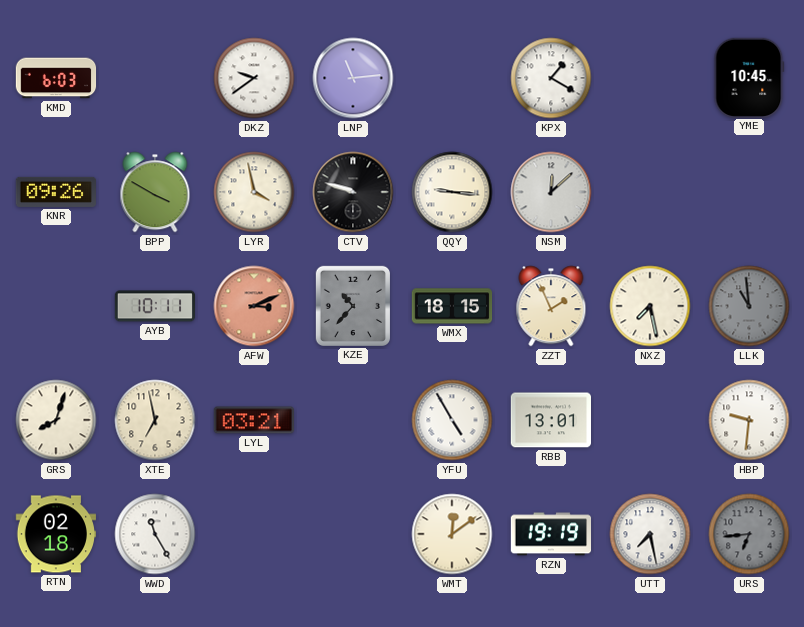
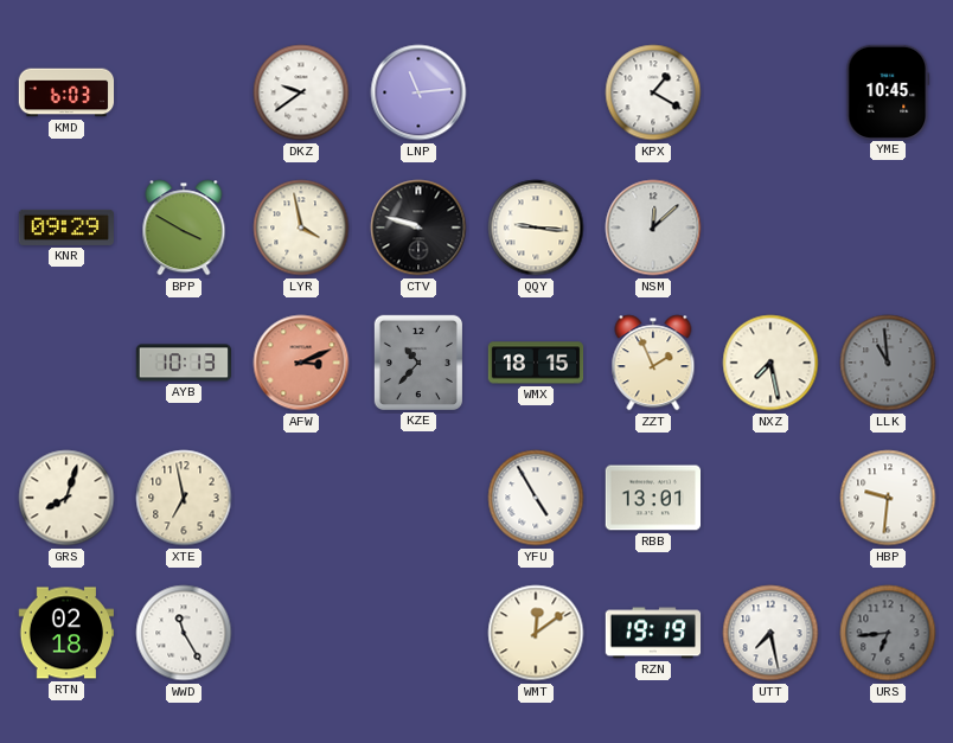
KNR: 09:26 -> 09:29
AYB: 10:11 -> 10:13
LYL: 03:21 -> none
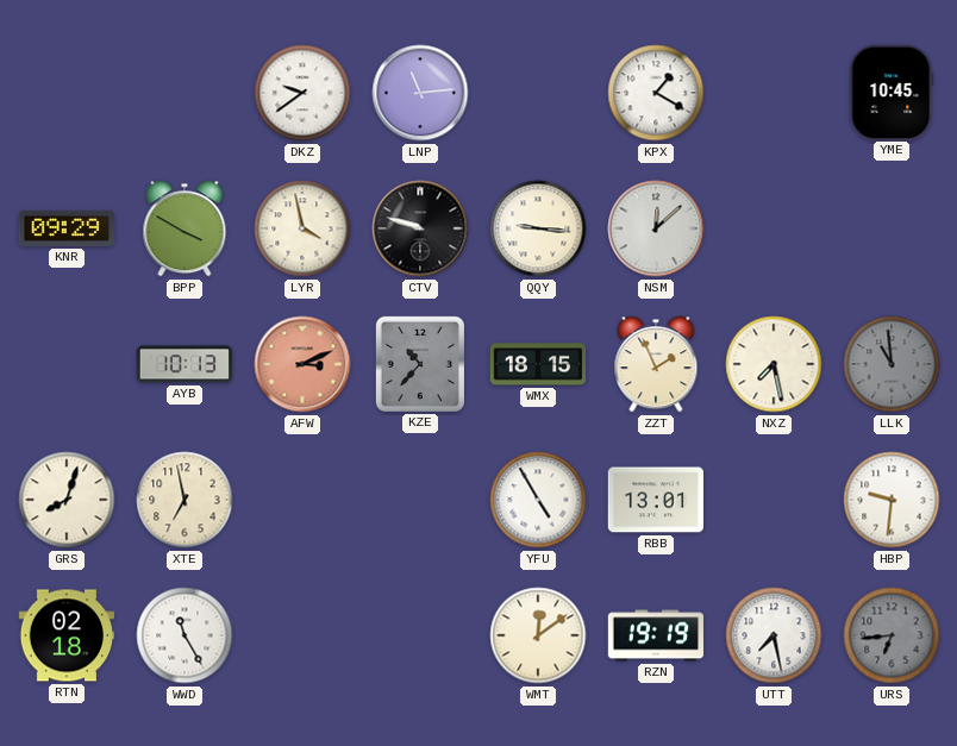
KMD: 6:03 -> none
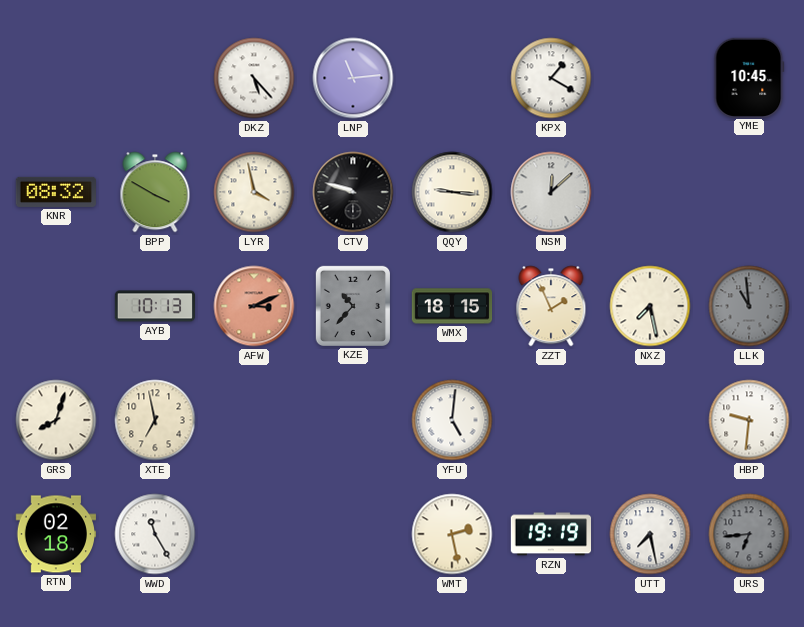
DKZ: 9:39 -> 5:23
KNR: 09:29 -> 08:32
YFU: 4:55 -> 5:01
RBB: 13:01 -> none
WMT: 12:09 -> 2:28
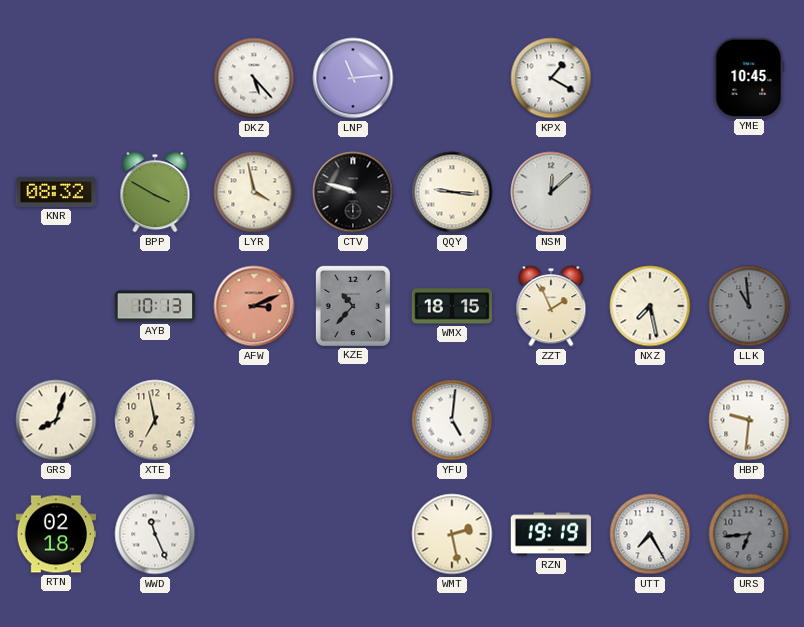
WWD: 11:25 -> 11:26
UTT: 7:28 -> 7:25
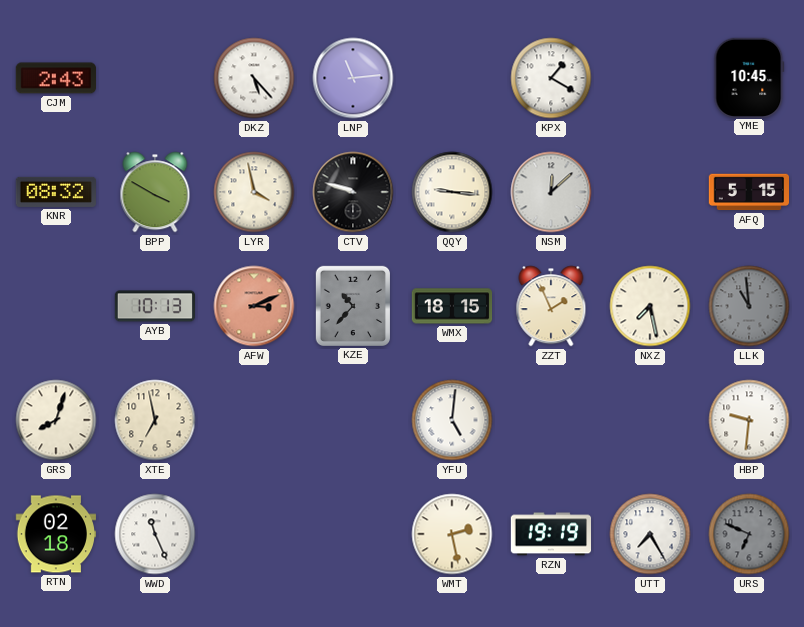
CJM: none -> 2:43
AFQ: none -> 5:15
URS: 6:44 -> 6:49
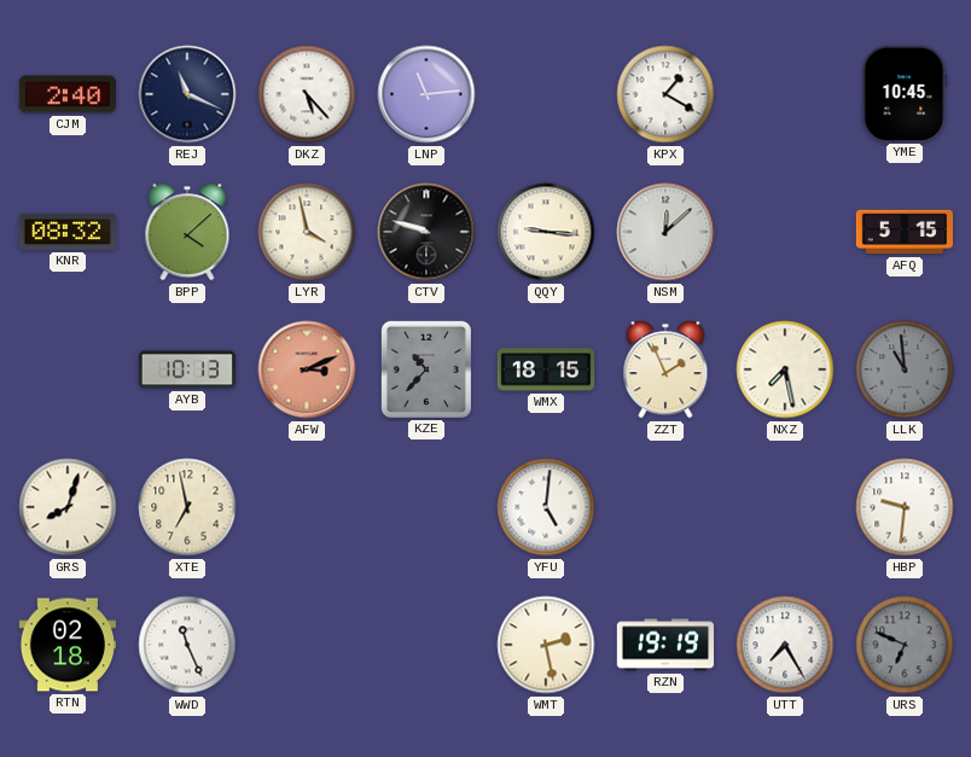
CJM: 2:43 -> 2:40
REJ: none -> 11:19
BPP: 3:50 -> 4:08
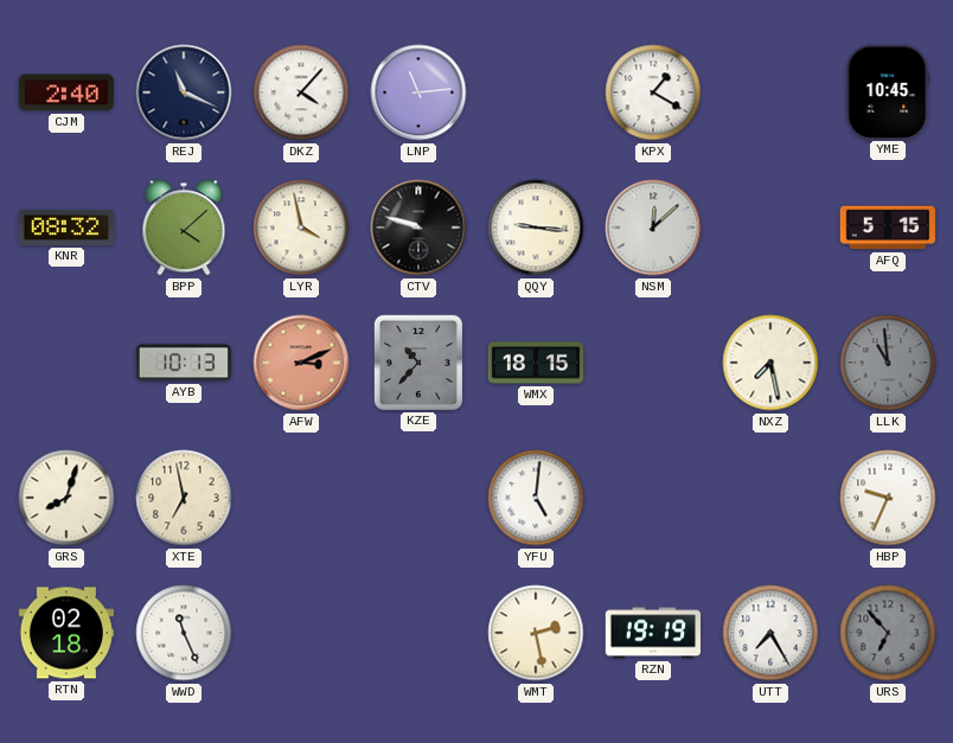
DKZ: 5:23 -> 4:07
ZZT: 1:56 -> none
HBP: 9:31 -> 9:34
URS: 6:49 -> 6:53
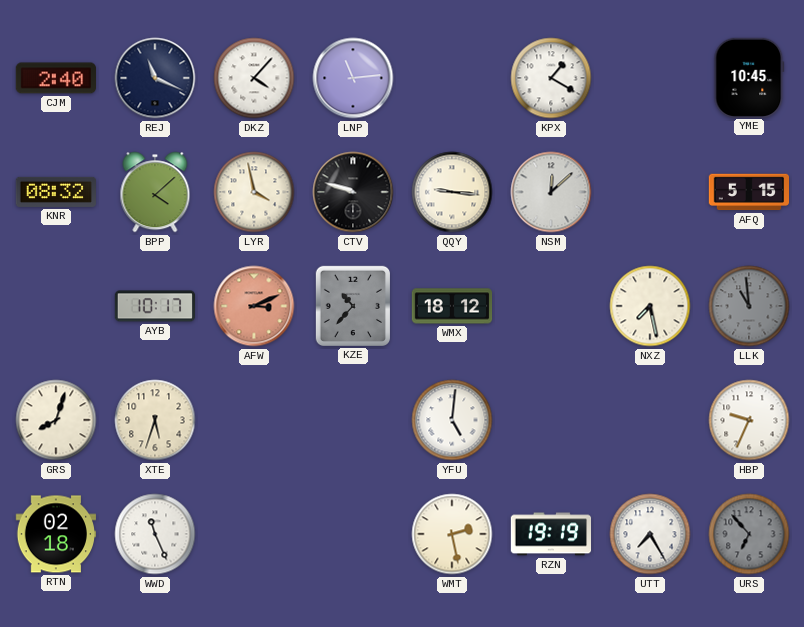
AYB: 10:13 -> 10:17
WMX: 18:15 -> 18:12
XTE: 6:58 -> 5:33
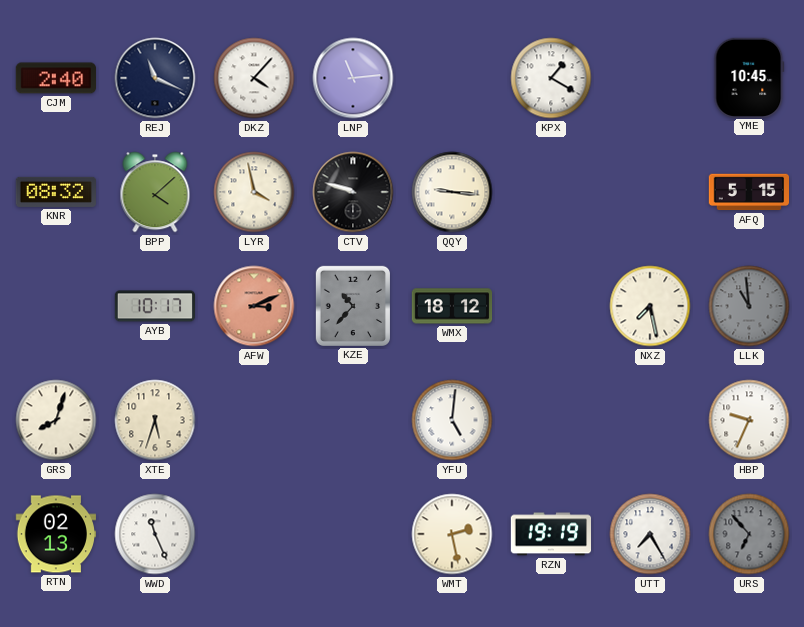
NSM: 12:08 -> none
RTN: 02:18 -> 02:13
